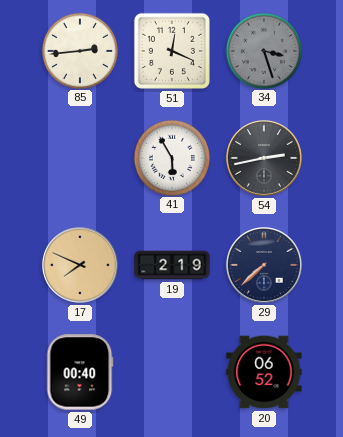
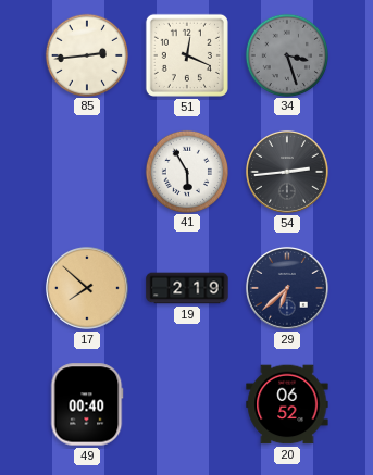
54: 2:43 -> 2:44
17: 7:49 -> 7:52
29: 7:38 -> 6:38
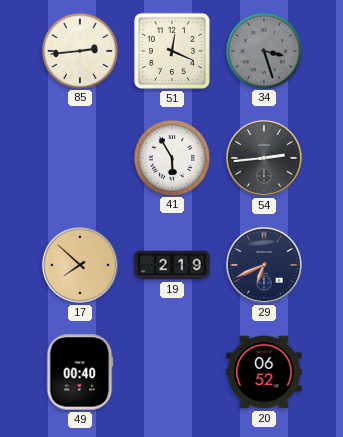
29: 6:38 -> 6:41
